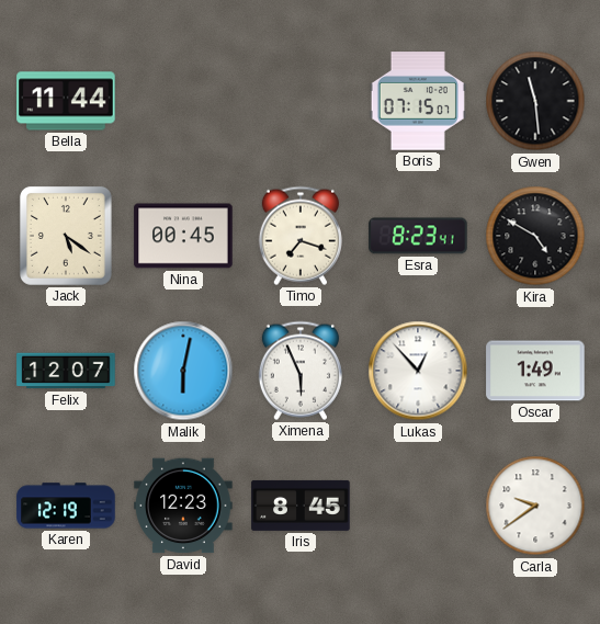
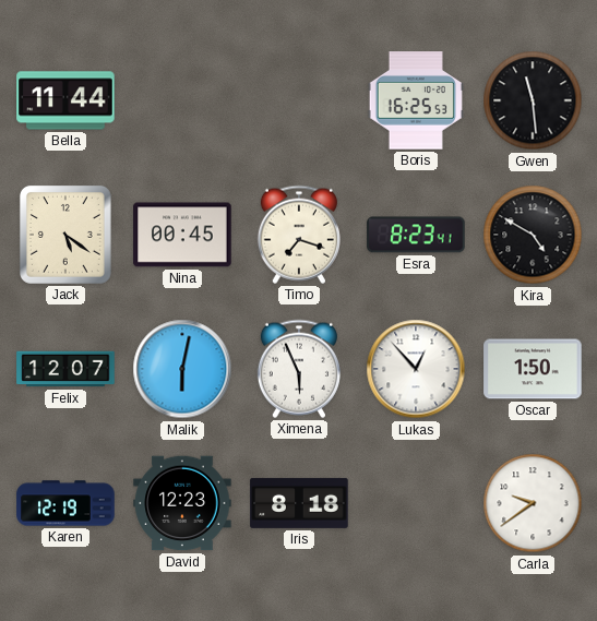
Boris: 07:15 -> 16:25
Oscar: 1:49 -> 1:50
Iris: 8:45 -> 8:18
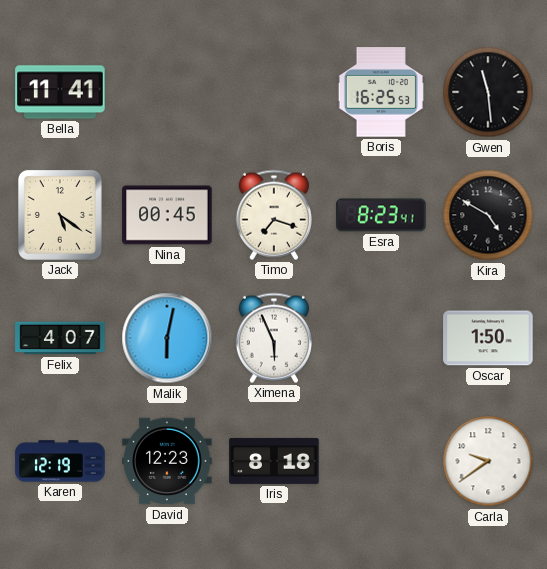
Bella: 11:44 -> 11:41
Felix: 12:07 -> 4:07
Lukas: 12:53 -> none
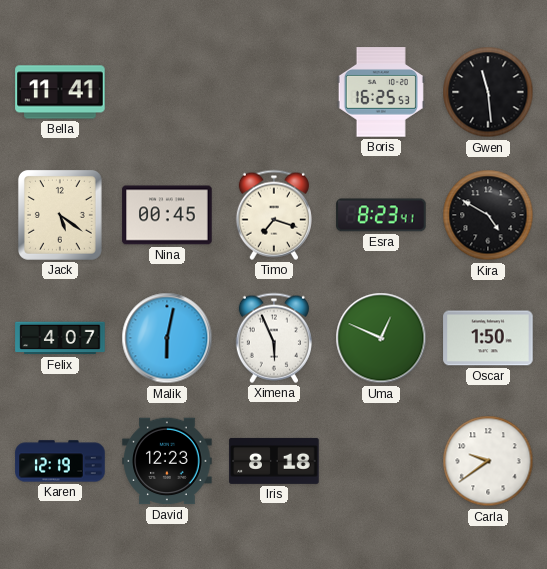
Uma: none -> 12:49
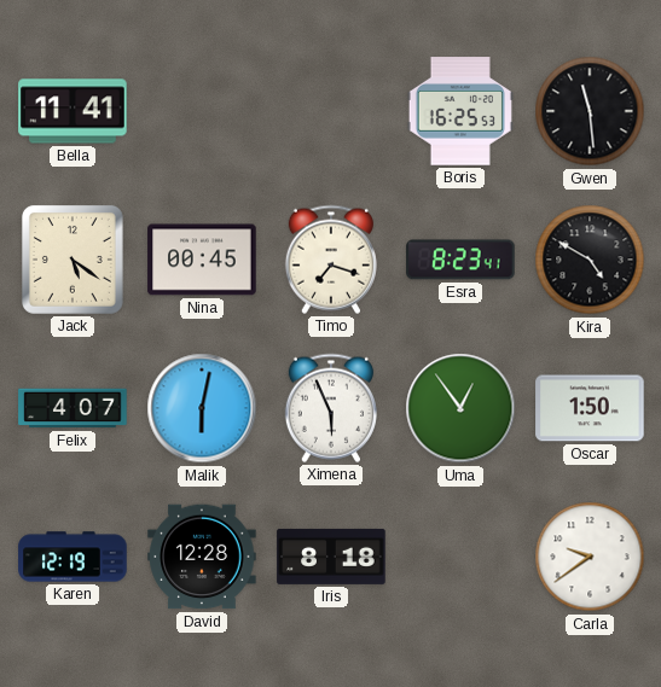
Uma: 12:49 -> 12:54
David: 12:23 -> 12:28
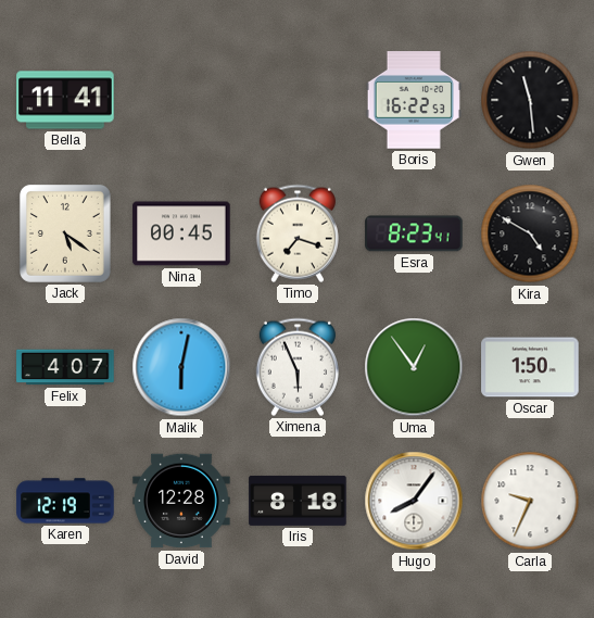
Boris: 16:25 -> 16:22
Hugo: none -> 8:06
Carla: 9:39 -> 9:34
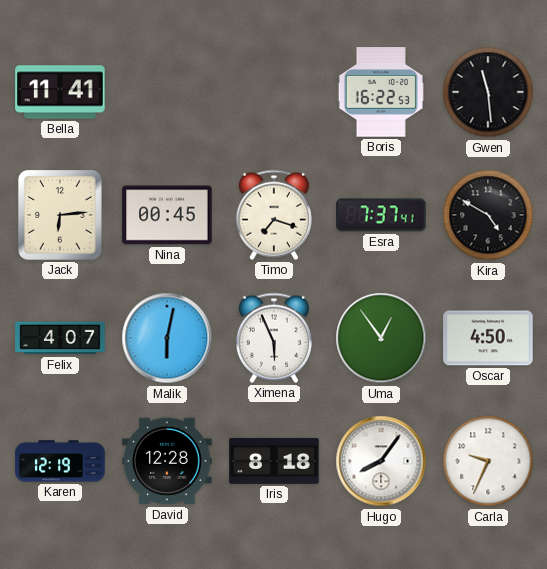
Jack: 5:21 -> 6:14
Esra: 8:23 -> 7:37
Oscar: 1:50 -> 4:50
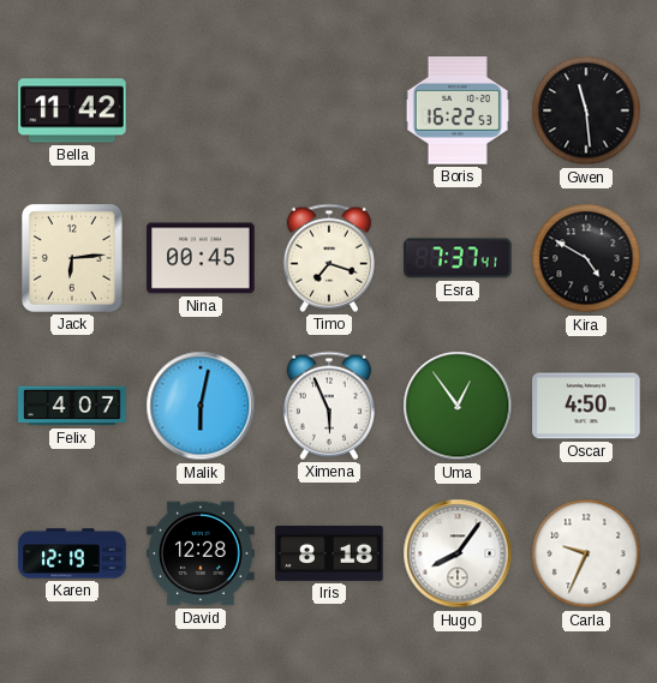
Bella: 11:41 -> 11:42
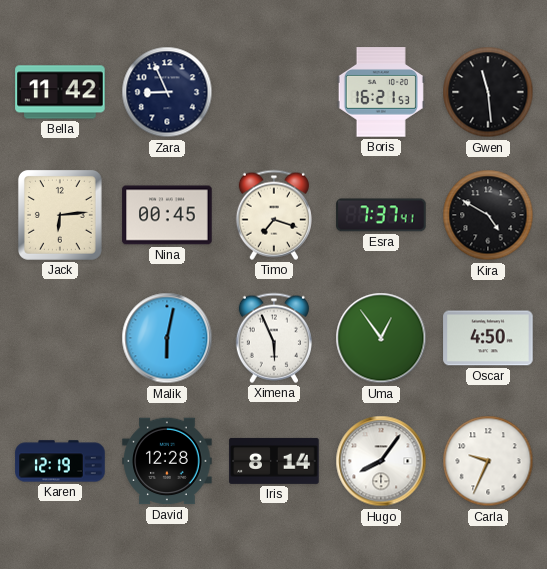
Zara: none -> 8:56
Boris: 16:22 -> 16:21
Felix: 4:07 -> none
Iris: 8:18 -> 8:14
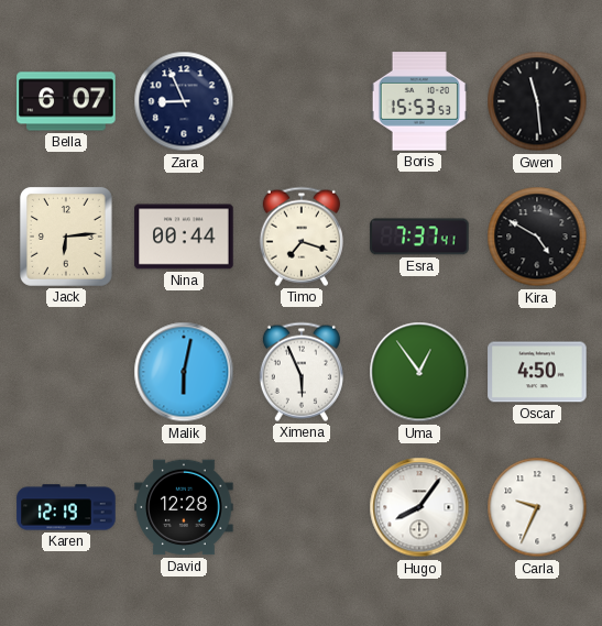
Bella: 11:42 -> 6:07
Boris: 16:21 -> 15:53
Nina: 00:45 -> 00:44
Iris: 8:14 -> none
